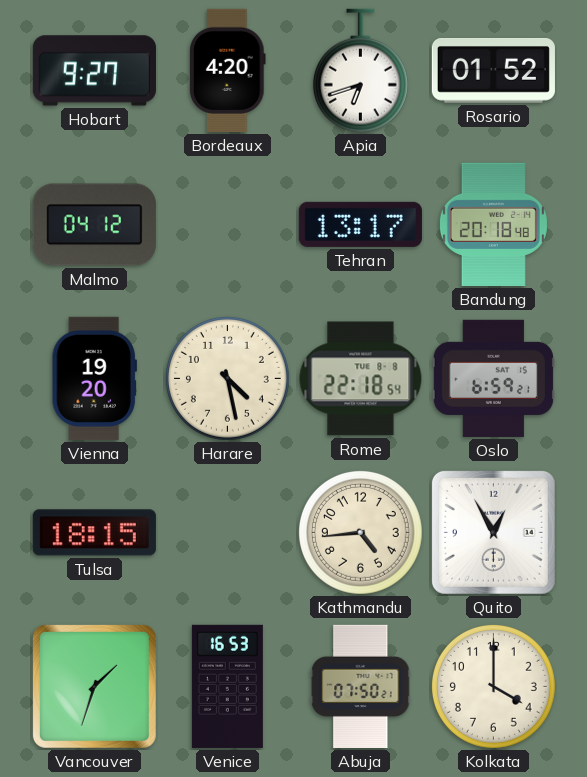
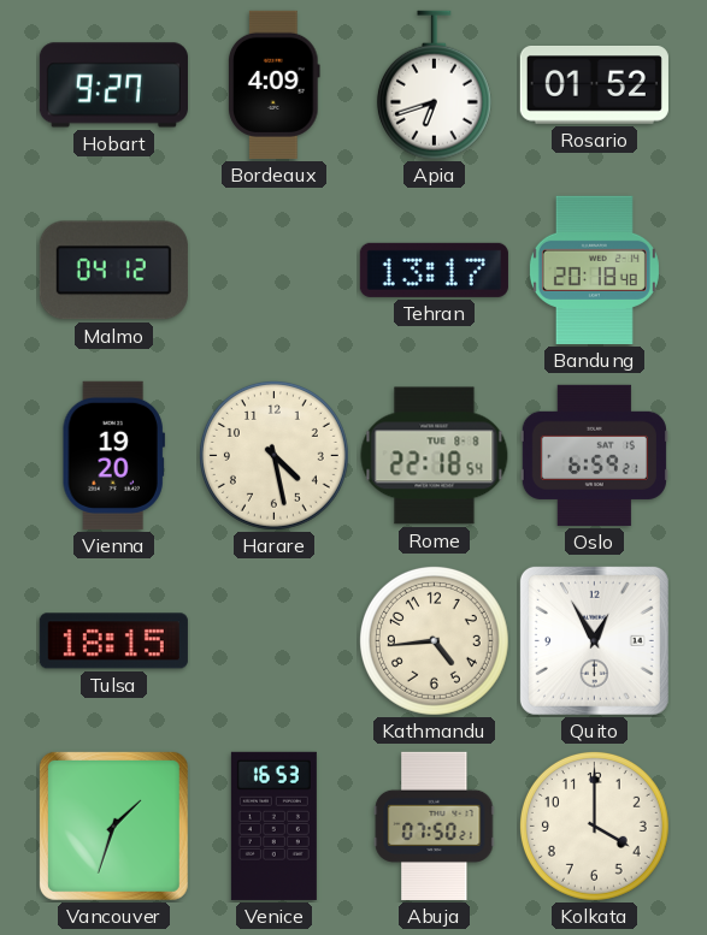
Bordeaux: 4:20 -> 4:09
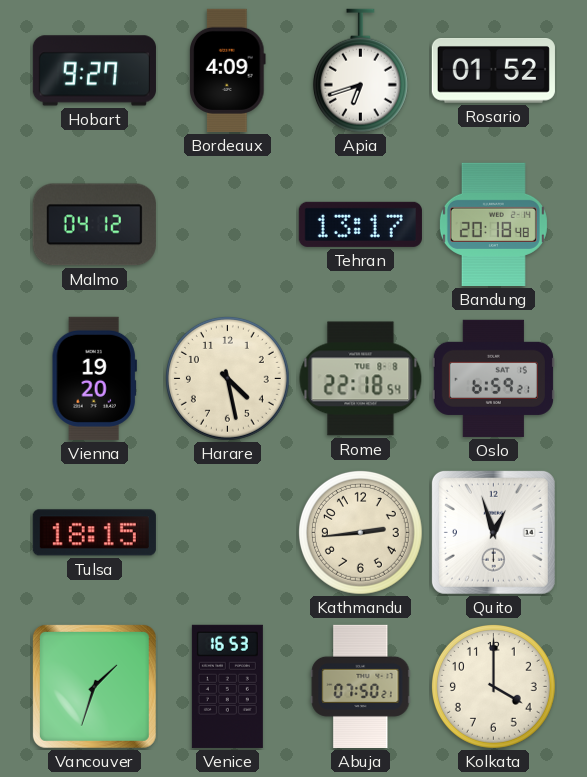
Kathmandu: 4:44 -> 2:44
Quito: 12:55 -> 12:57
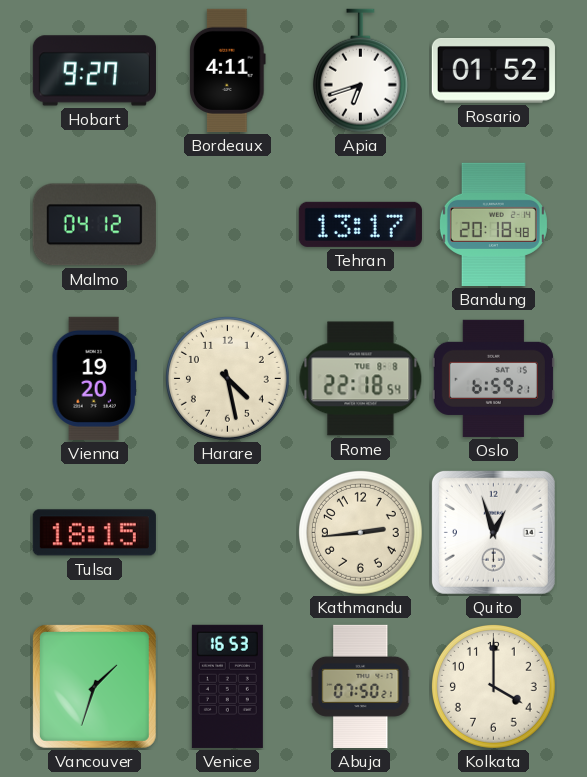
Bordeaux: 4:09 -> 4:11
